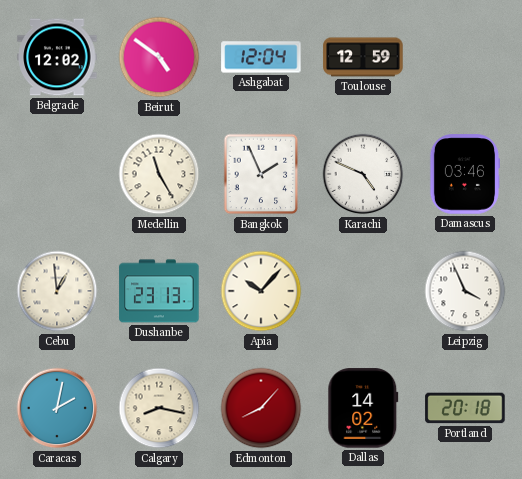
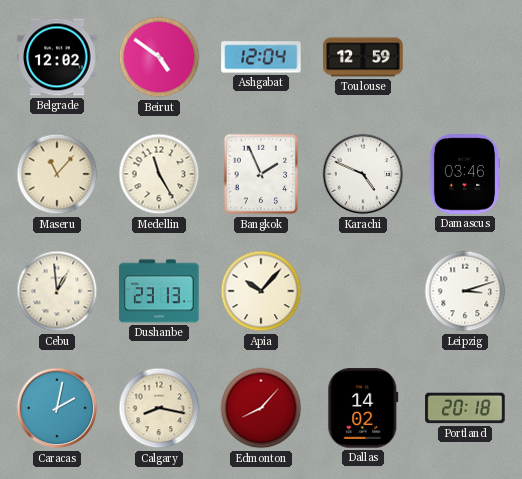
Maseru: none -> 11:07
Leipzig: 3:56 -> 3:12
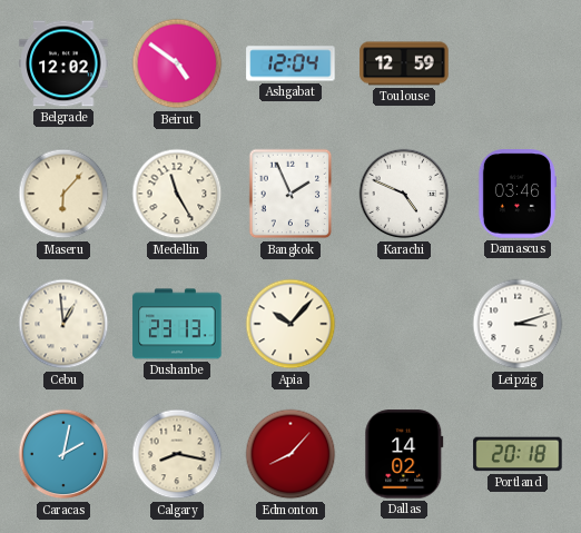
Maseru: 11:07 -> 6:07
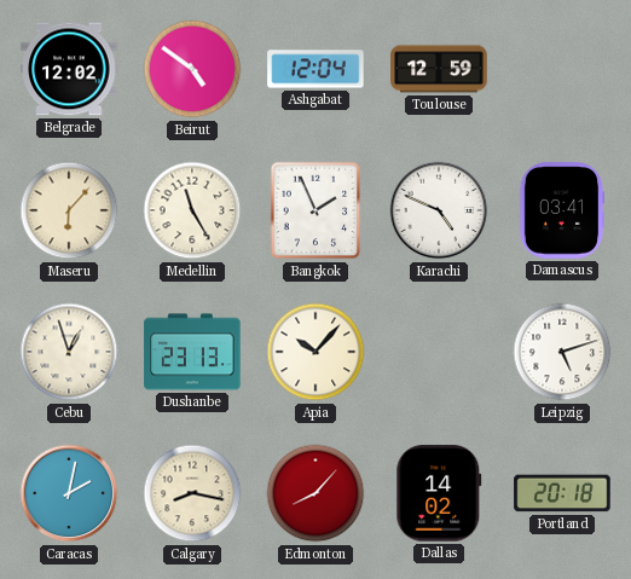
Damascus: 03:46 -> 03:41
Cebu: 12:59 -> 12:57
Leipzig: 3:12 -> 5:12
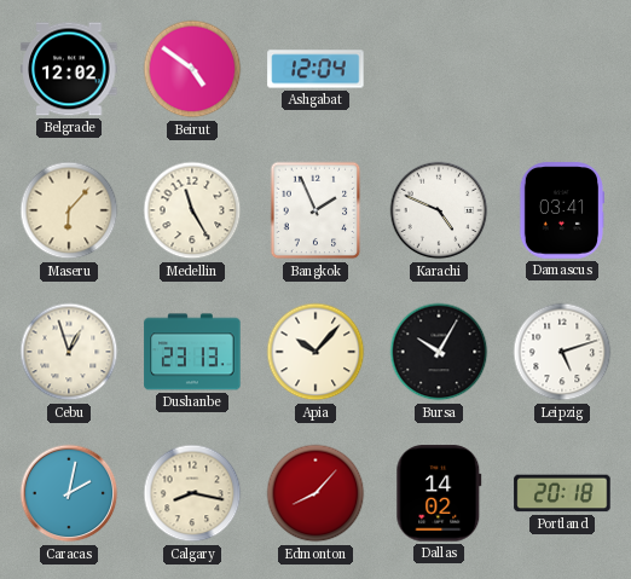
Toulouse: 12:59 -> none
Bursa: none -> 10:05
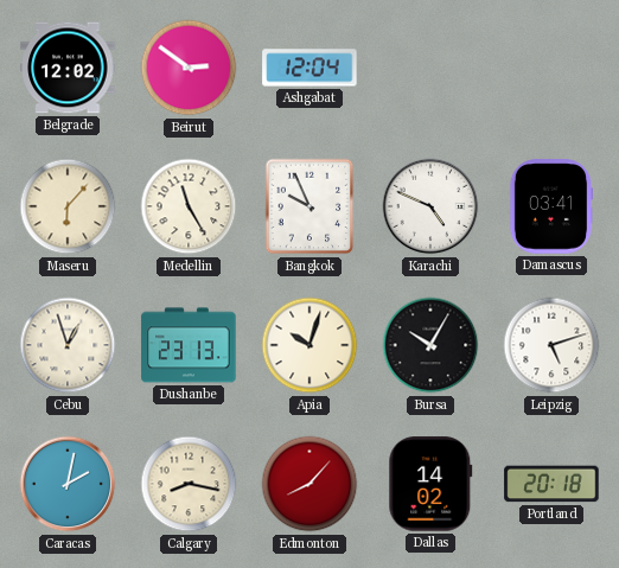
Beirut: 4:51 -> 2:51
Bangkok: 1:56 -> 9:56
Apia: 10:07 -> 10:03
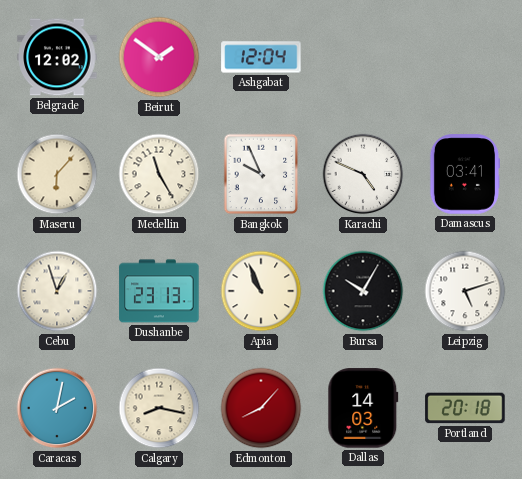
Beirut: 2:51 -> 1:51
Apia: 10:03 -> 10:56
Dallas: 14:02 -> 14:03
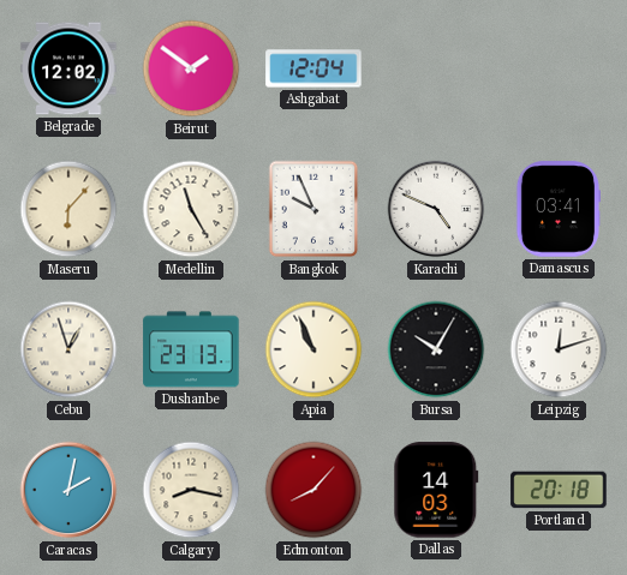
Leipzig: 5:12 -> 12:12
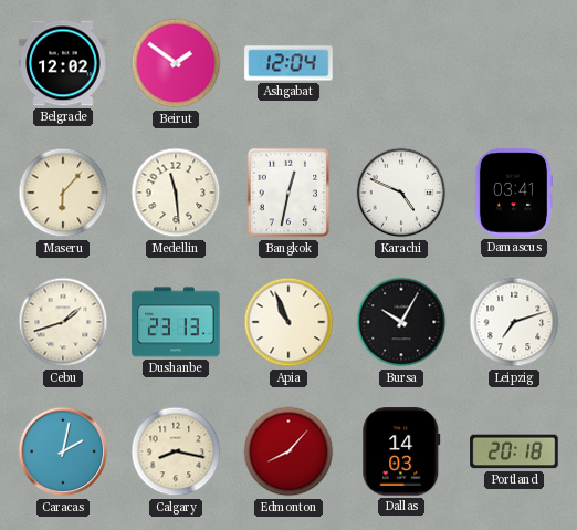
Medellin: 11:25 -> 11:29
Bangkok: 9:56 -> 12:32
Cebu: 12:57 -> 1:42
Leipzig: 12:12 -> 7:12
